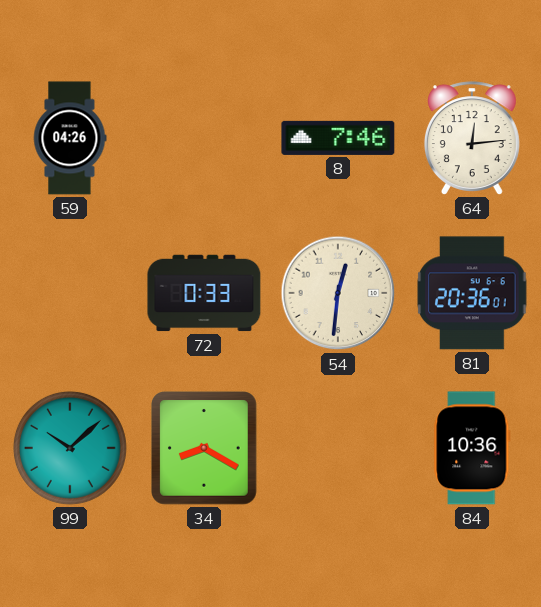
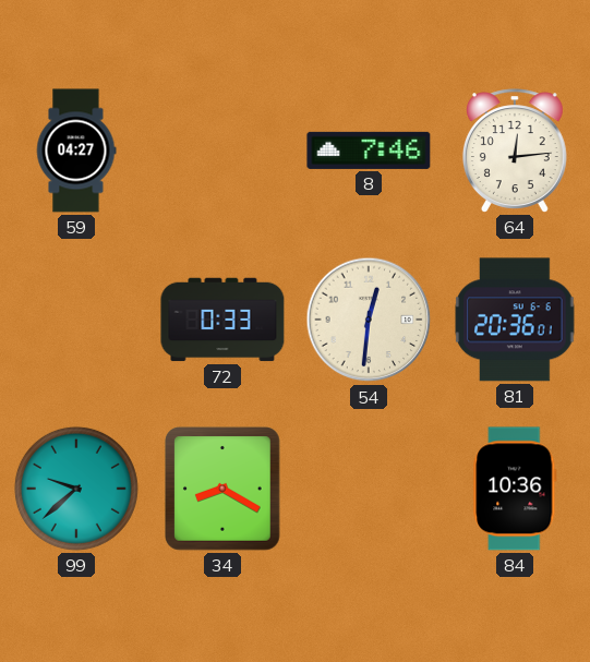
59: 04:26 -> 04:27
99: 10:08 -> 9:38
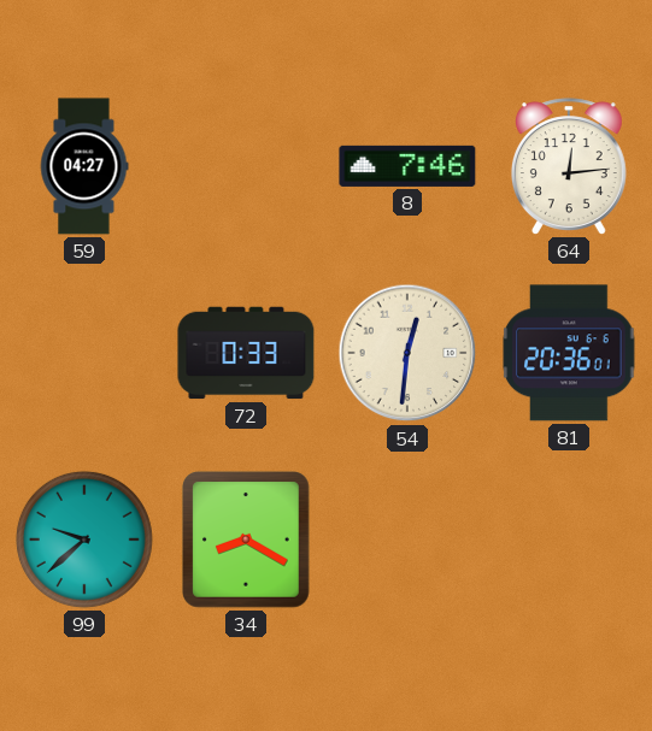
84: 10:36 -> none
